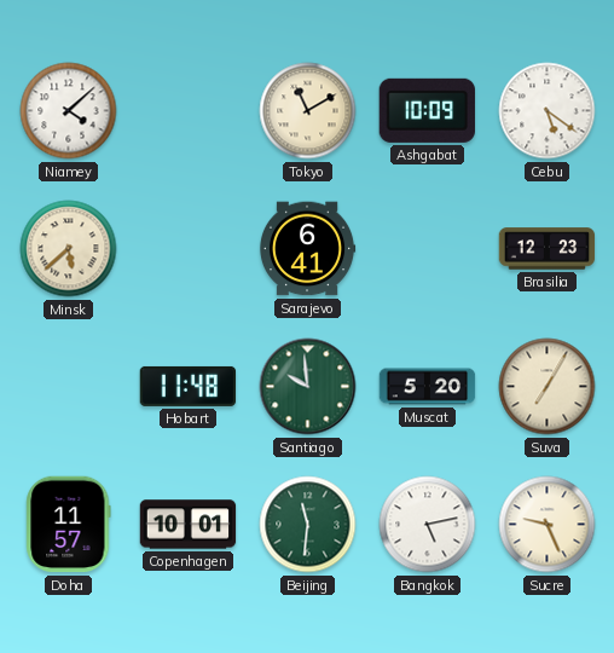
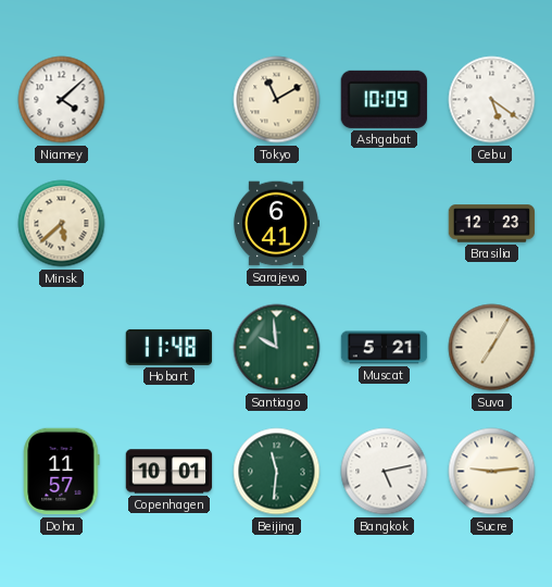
Muscat: 5:20 -> 5:21
Sucre: 9:26 -> 9:14
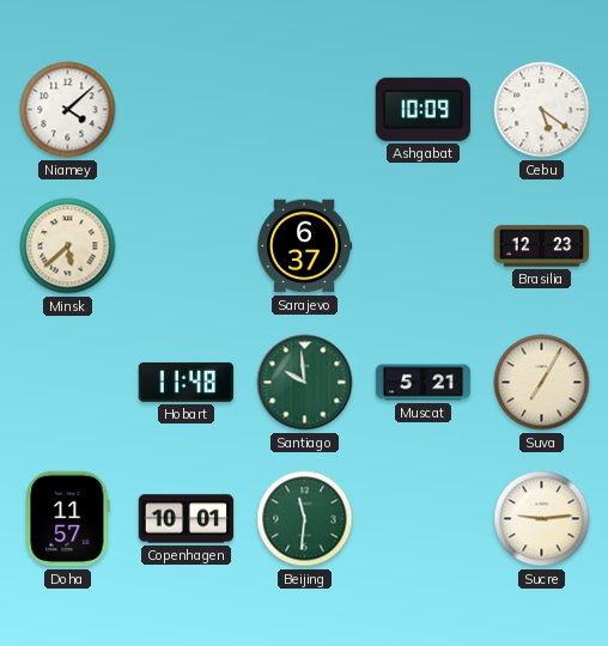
Tokyo: 11:10 -> none
Sarajevo: 6:41 -> 6:37
Bangkok: 5:13 -> none
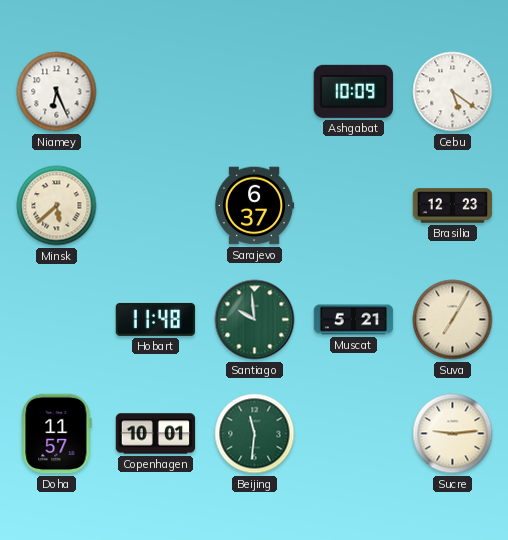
Niamey: 4:08 -> 6:26
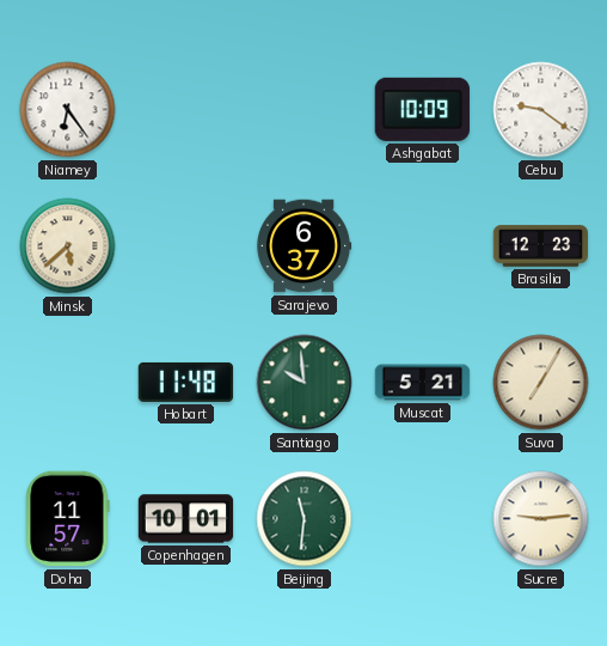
Niamey: 6:26 -> 6:24
Cebu: 5:21 -> 9:21
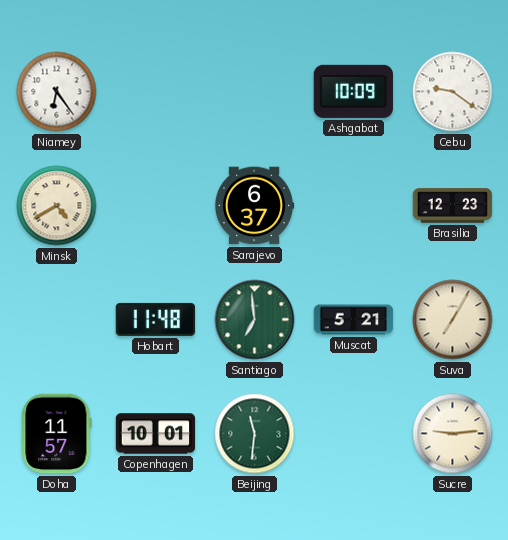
Minsk: 5:38 -> 4:40
Santiago: 9:59 -> 6:59
